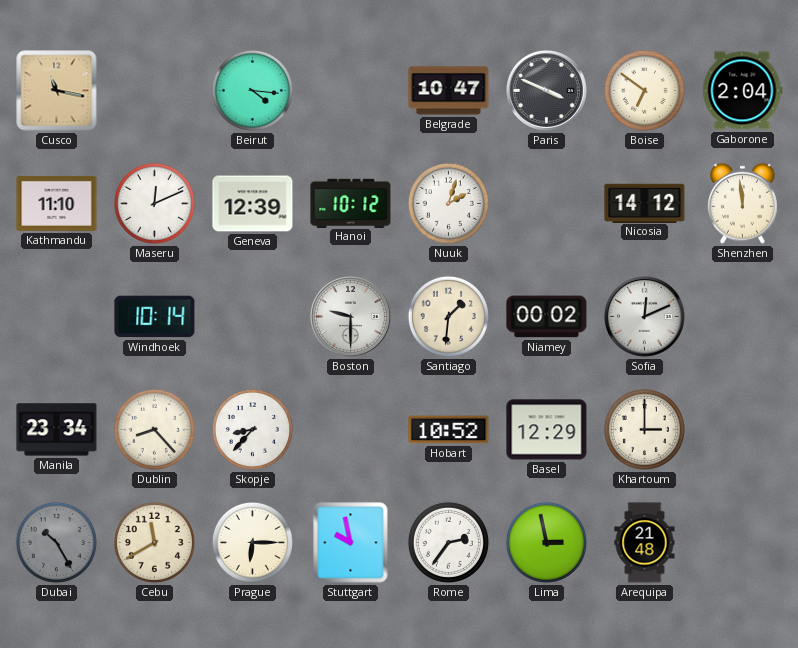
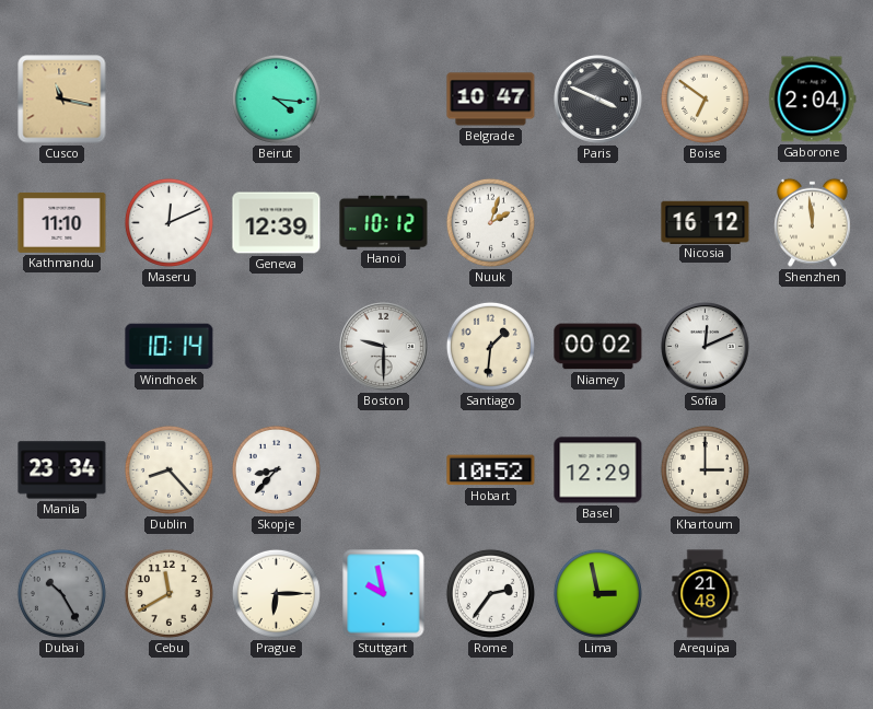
Nicosia: 14:12 -> 16:12
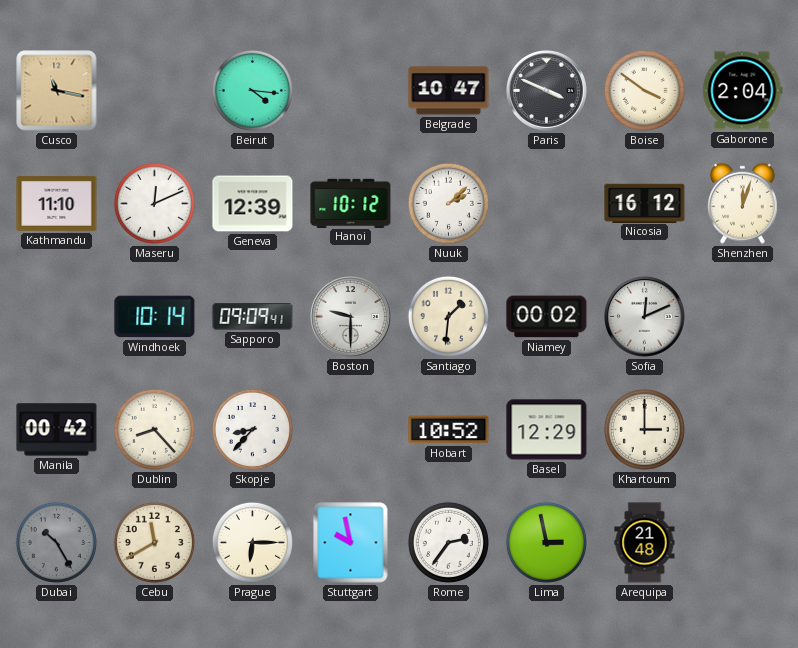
Boise: 6:51 -> 3:51
Nuuk: 2:03 -> 2:08
Shenzhen: 11:59 -> 12:03
Sapporo: none -> 09:09
Manila: 23:34 -> 00:42
